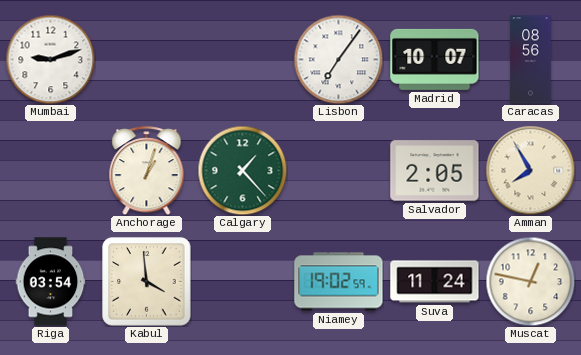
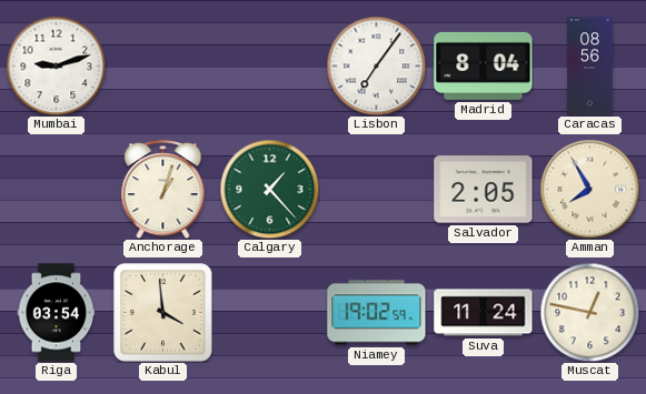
Madrid: 10:07 -> 8:04
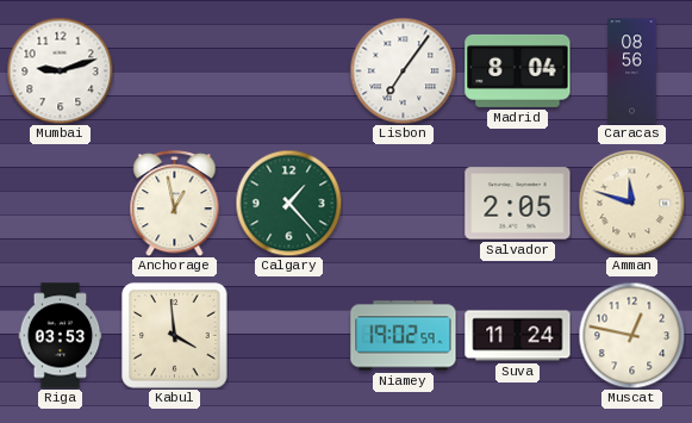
Anchorage: 1:03 -> 12:58
Amman: 7:55 -> 11:48
Riga: 03:54 -> 03:53
